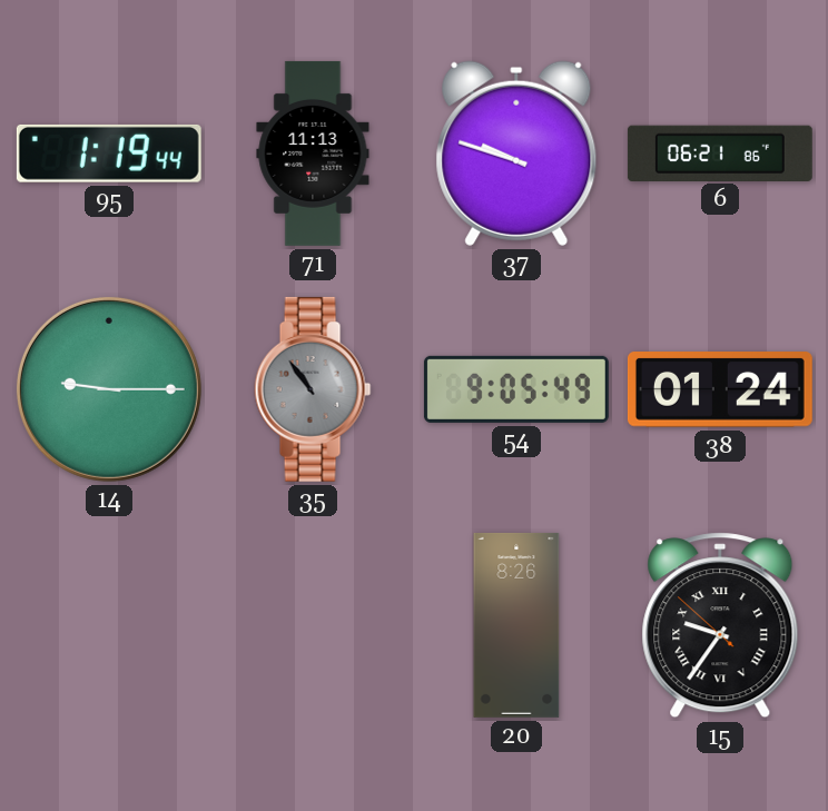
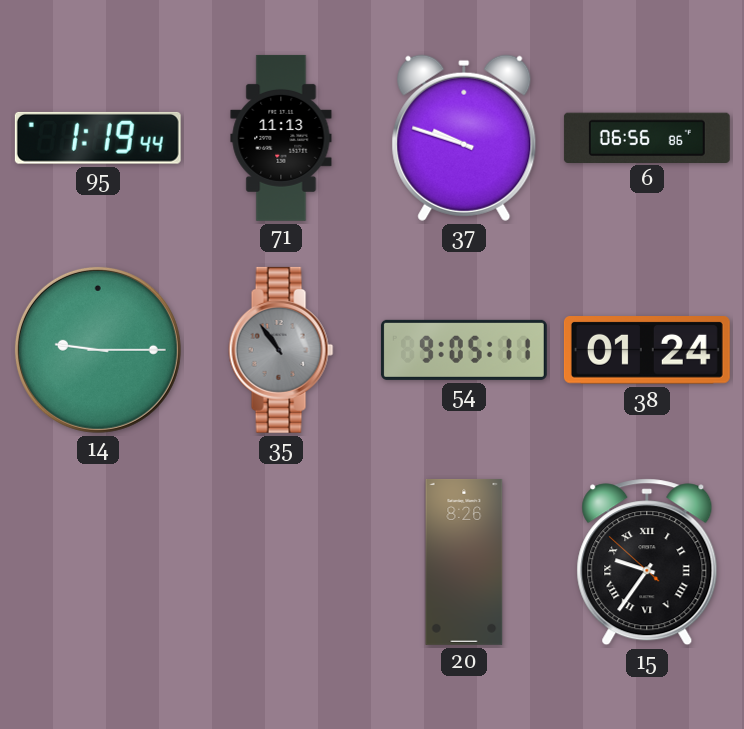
6: 06:21 -> 06:56
54: 9:05:49 -> 9:05:11
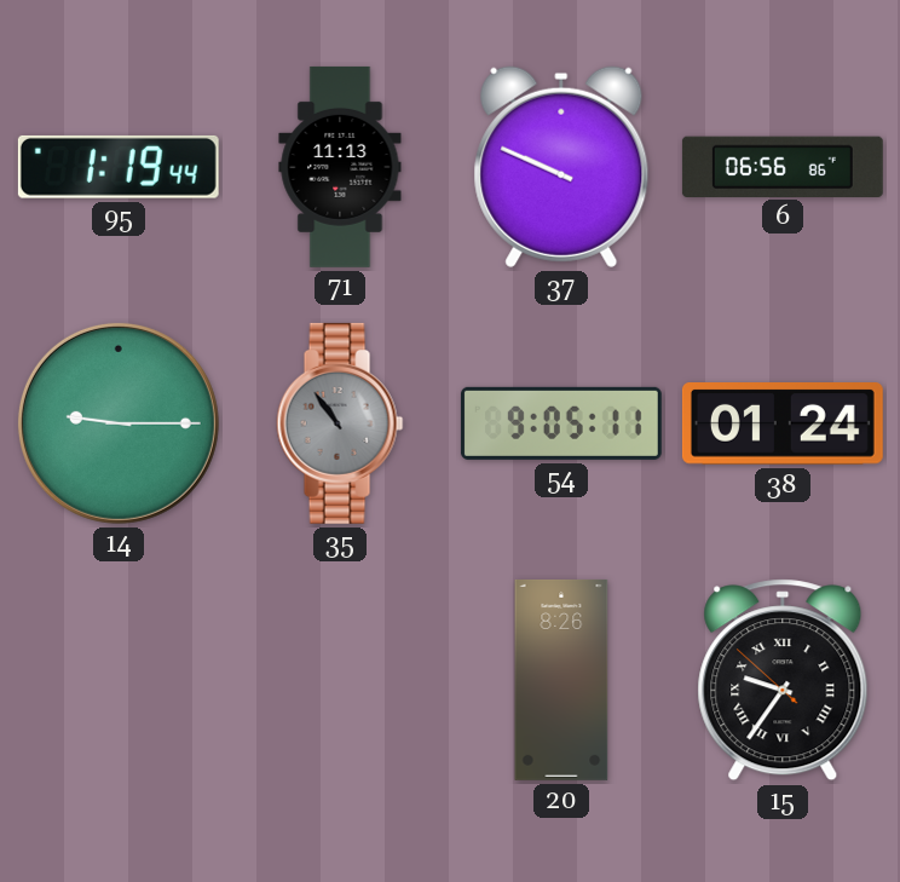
37: 9:48 -> 9:49
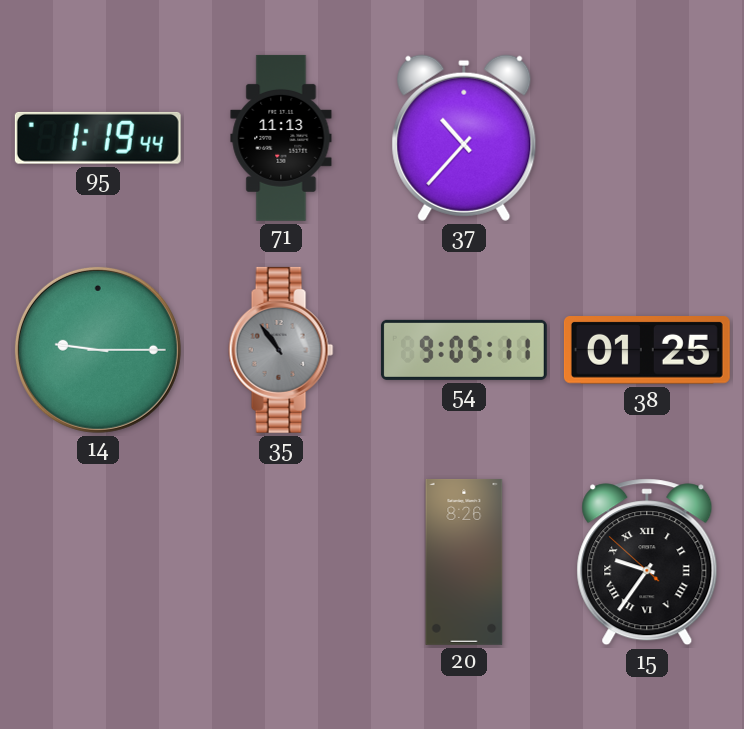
37: 9:49 -> 10:37
6: 06:56 -> none
38: 01:24 -> 01:25
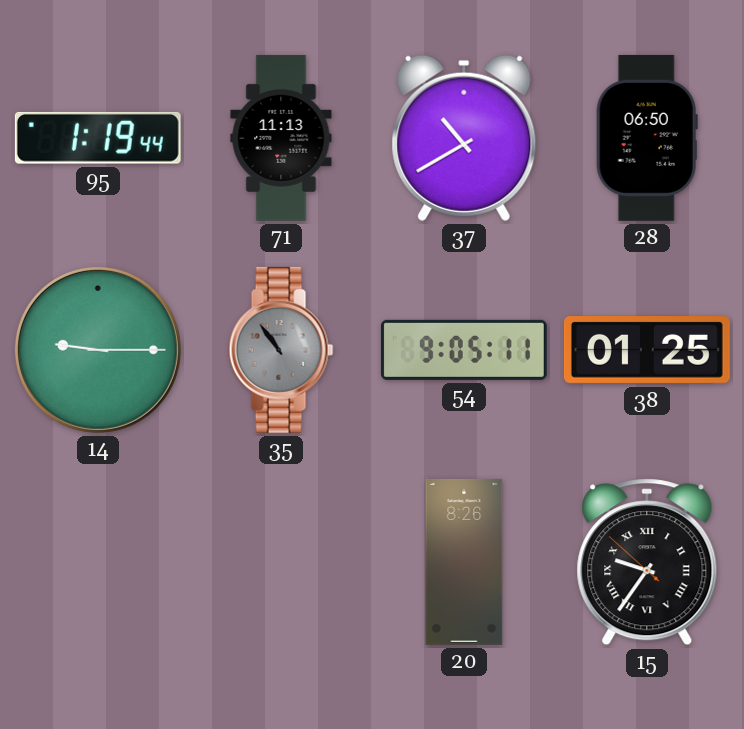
37: 10:37 -> 10:40
28: none -> 06:50
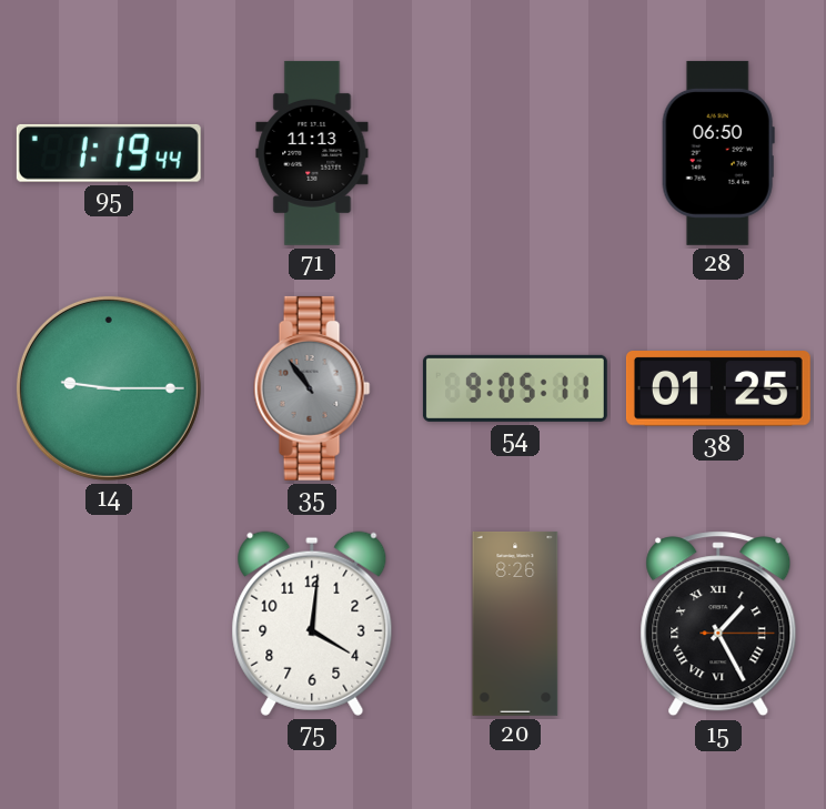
37: 10:40 -> none
75: none -> 4:01
15: 9:35 -> 1:25
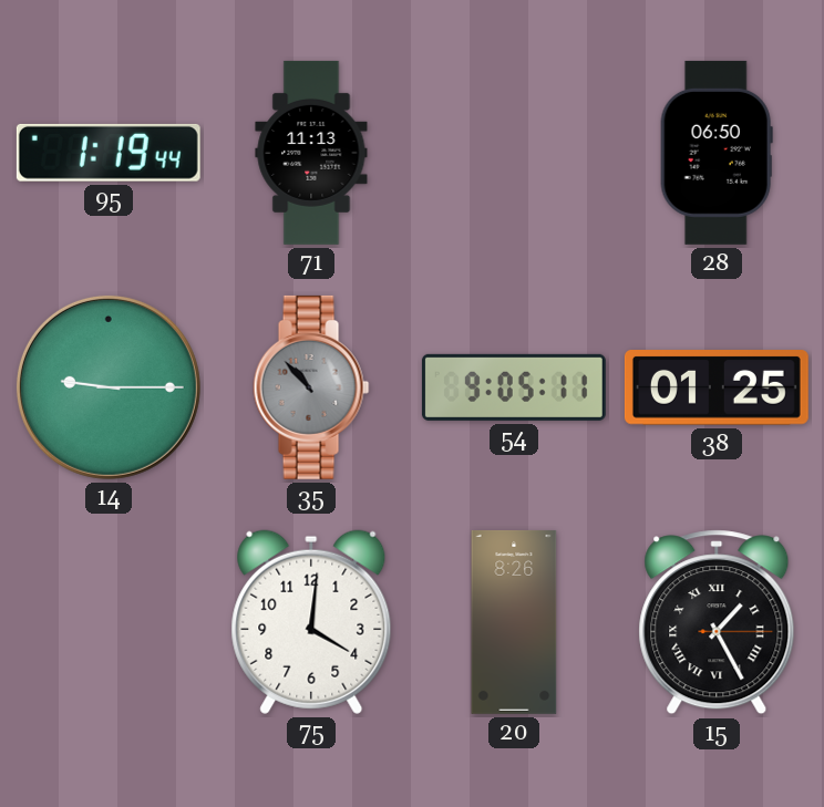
35: 10:54 -> 10:53
